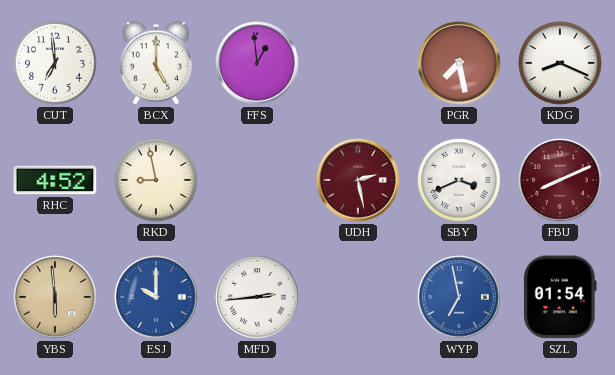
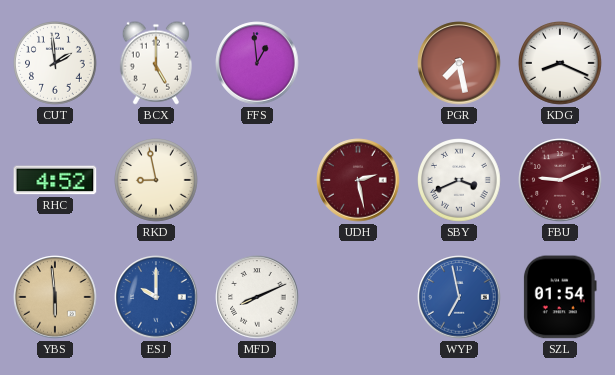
CUT: 6:59 -> 1:59
FBU: 8:11 -> 9:11
MFD: 2:44 -> 8:11
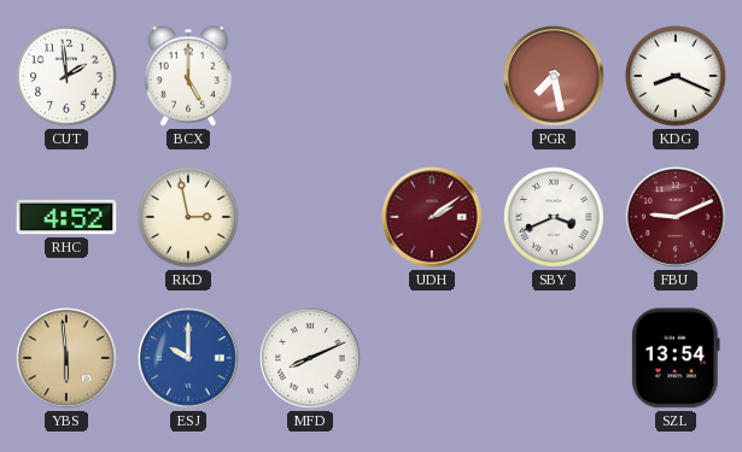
FFS: 12:59 -> none
RKD: 8:58 -> 2:58
UDH: 2:28 -> 2:09
WYP: 6:58 -> none
SZL: 01:54 -> 13:54
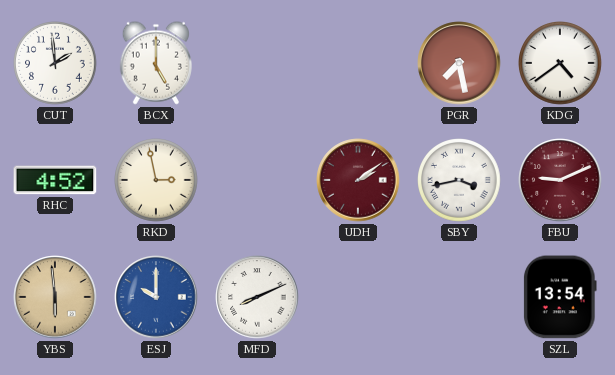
KDG: 8:19 -> 4:39
SBY: 3:41 -> 3:43
